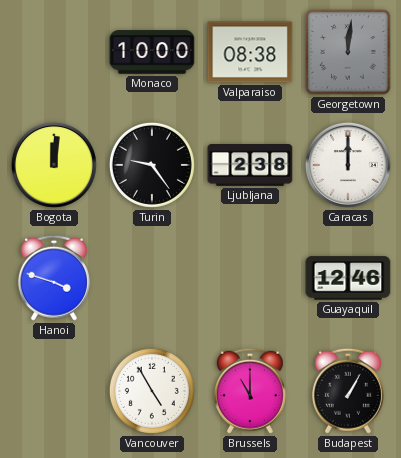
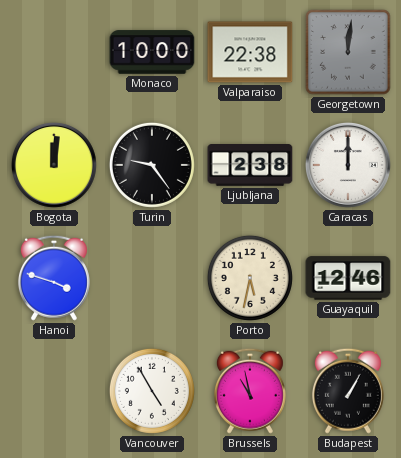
Valparaiso: 08:38 -> 22:38
Porto: none -> 5:32
Brussels: 11:00 -> 10:58
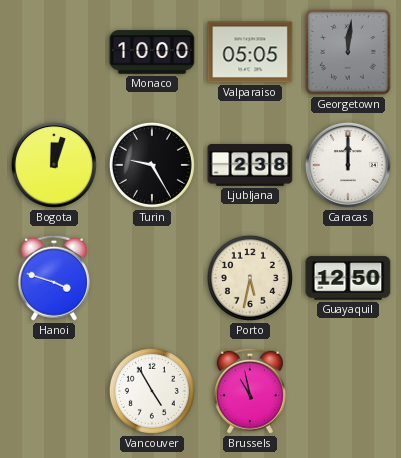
Valparaiso: 22:38 -> 05:05
Bogota: 12:01 -> 12:03
Turin: 9:24 -> 9:25
Guayaquil: 12:46 -> 12:50
Budapest: 1:05 -> none
